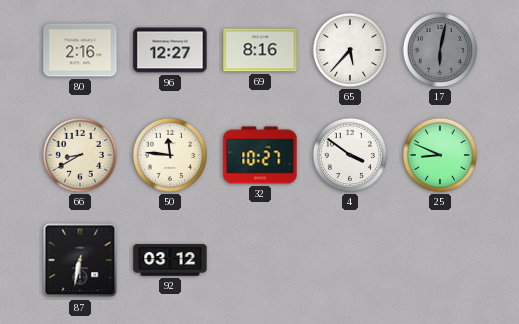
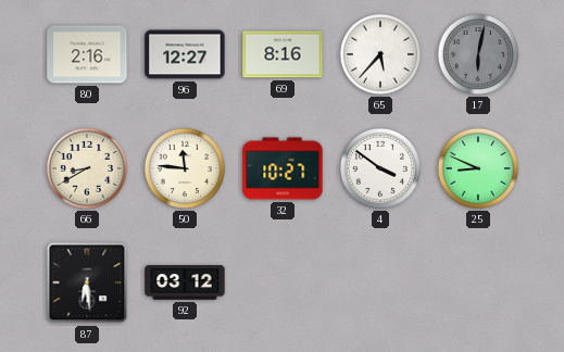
87: 6:32 -> 6:29
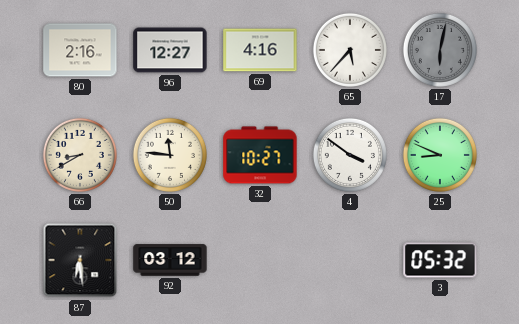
69: 8:16 -> 4:16
3: none -> 05:32
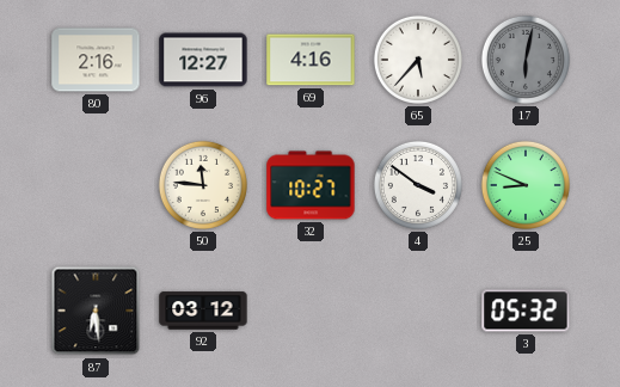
66: 8:40 -> none
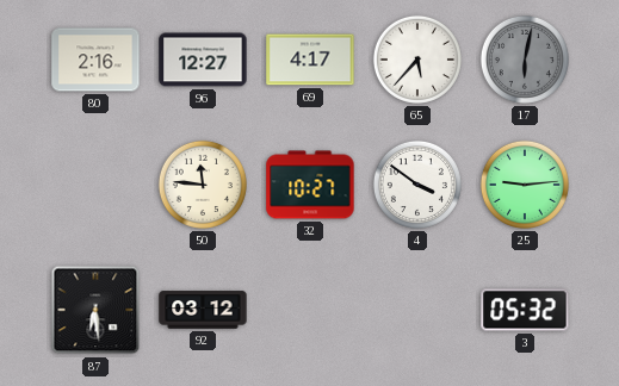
69: 4:16 -> 4:17
25: 8:49 -> 9:14
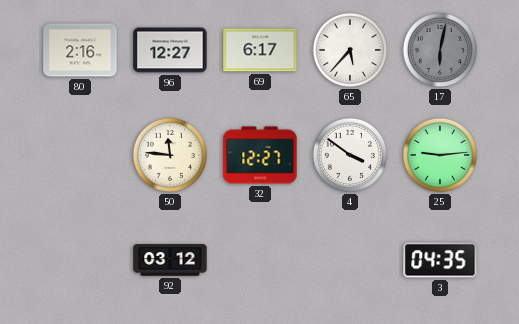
69: 4:17 -> 6:17
32: 10:27 -> 12:27
87: 6:29 -> none
3: 05:32 -> 04:35
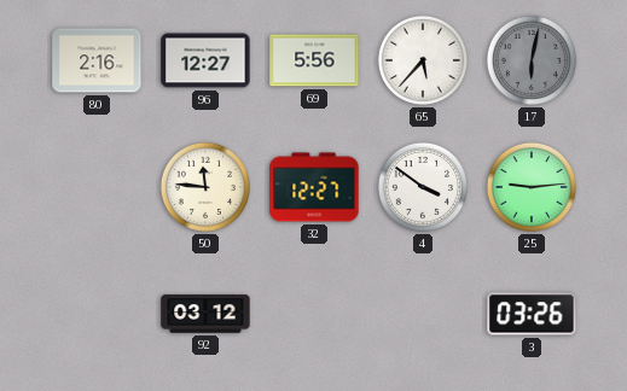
69: 6:17 -> 5:56
3: 04:35 -> 03:26
